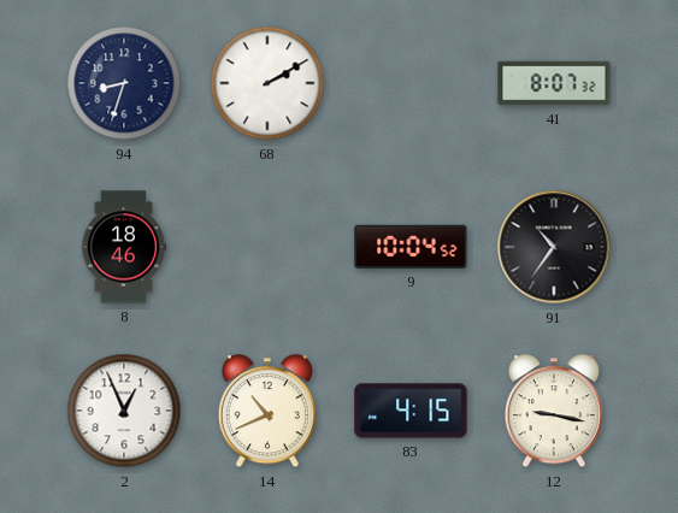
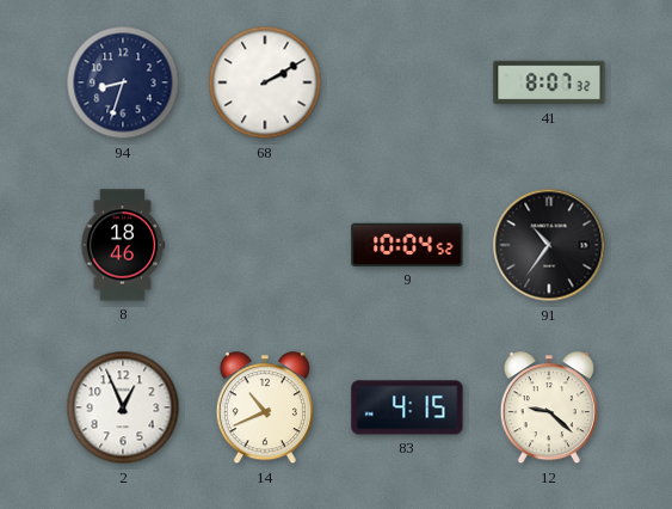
12: 9:17 -> 9:22
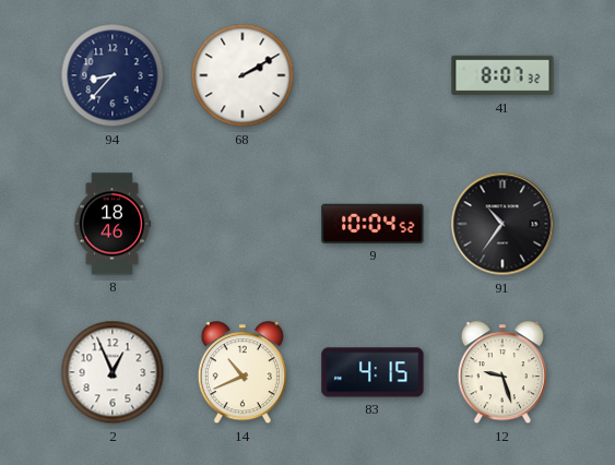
94: 8:33 -> 8:37
12: 9:22 -> 9:27
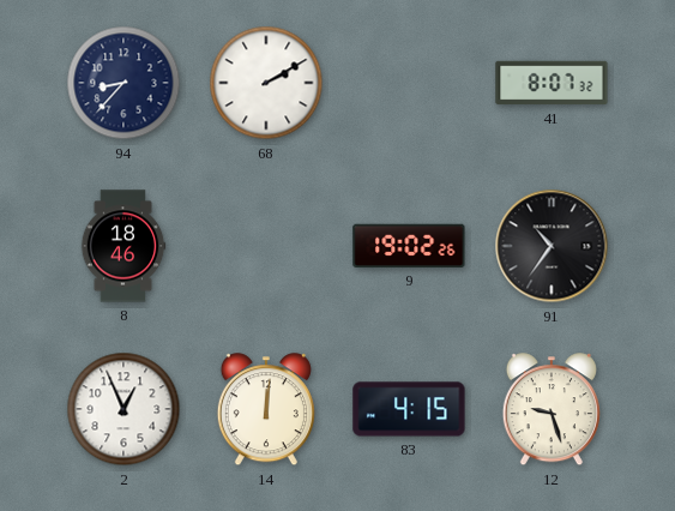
9: 10:04 -> 19:02
14: 10:41 -> 12:01
